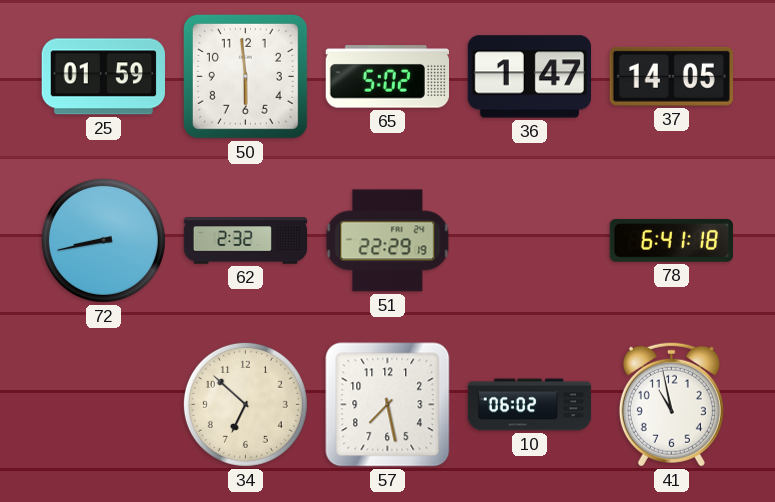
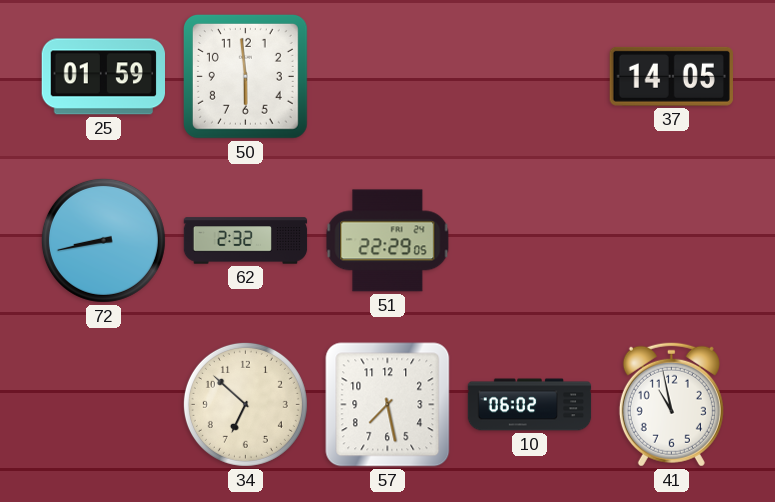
65: 5:02 -> none
36: 1:47 -> none
51: 22:29:19 -> 22:29:05
78: 6:41 -> none
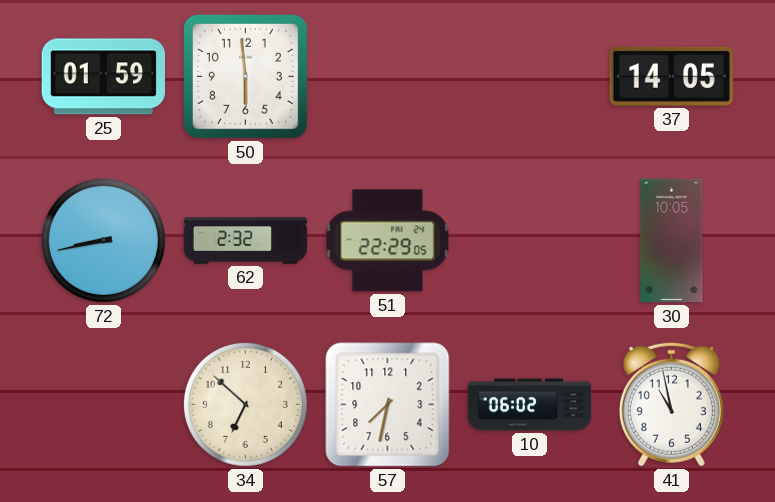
30: none -> 10:05
57: 7:28 -> 7:32
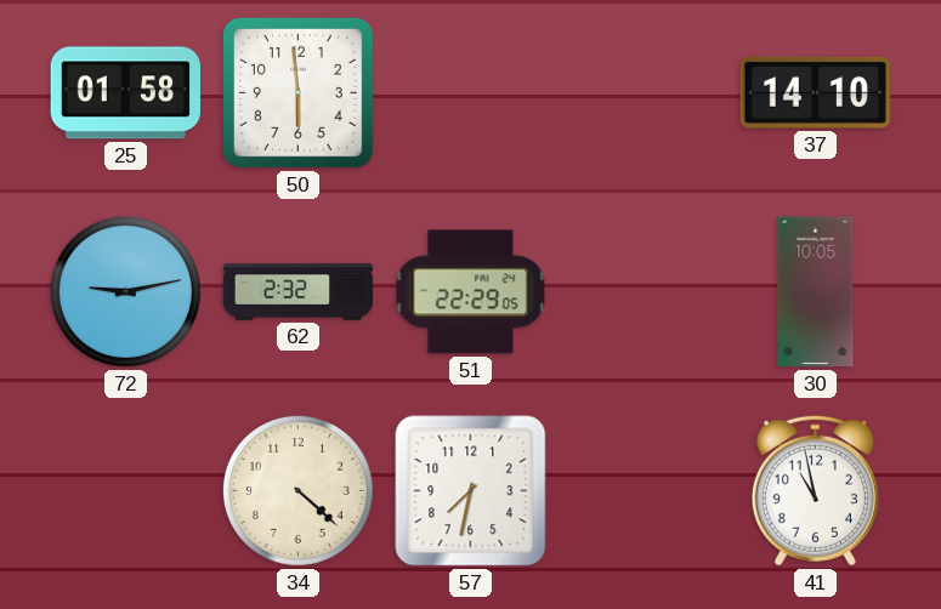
25: 01:59 -> 01:58
37: 14:05 -> 14:10
72: 8:43 -> 9:13
34: 6:52 -> 4:22
10: 06:02 -> none
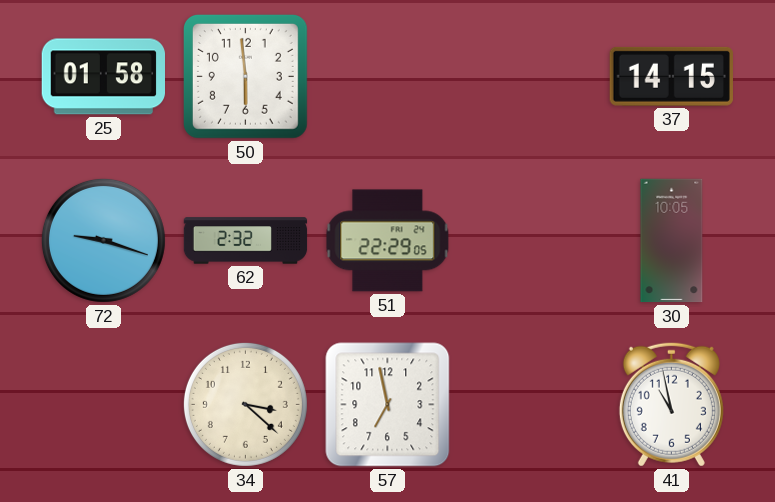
37: 14:10 -> 14:15
72: 9:13 -> 9:18
34: 4:22 -> 3:22
57: 7:32 -> 6:58
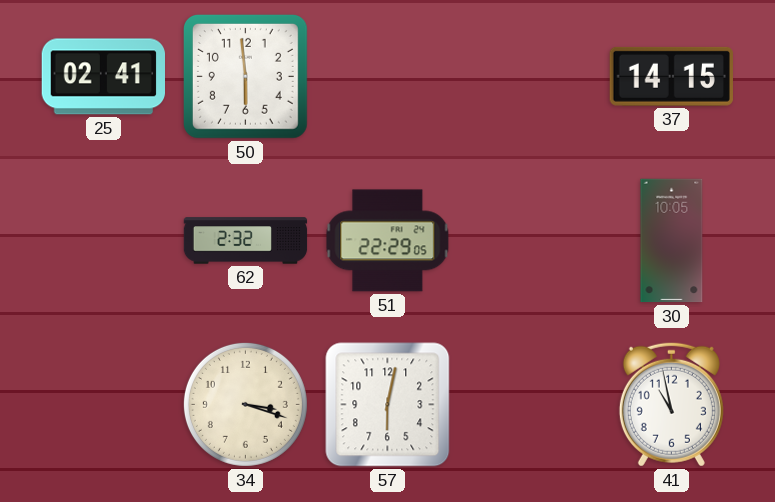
25: 01:58 -> 02:41
72: 9:18 -> none
34: 3:22 -> 3:18
57: 6:58 -> 6:02
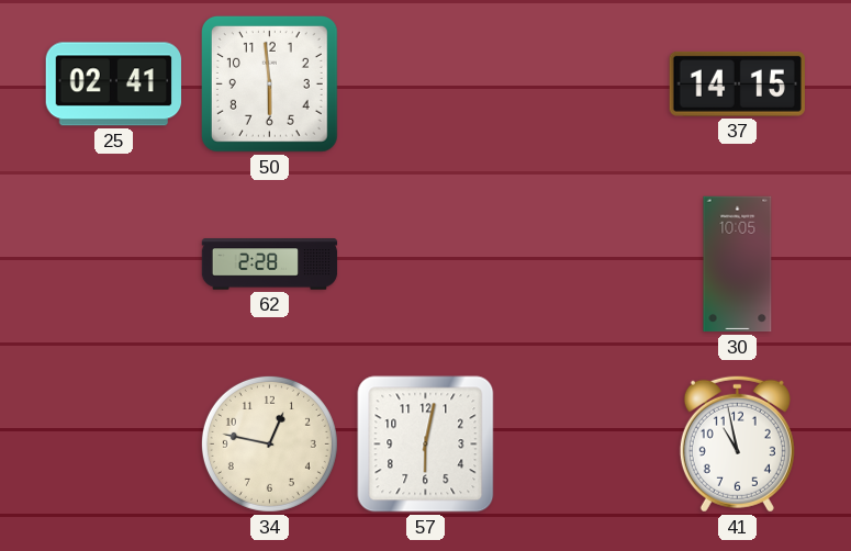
62: 2:32 -> 2:28
51: 22:29 -> none
34: 3:18 -> 12:47
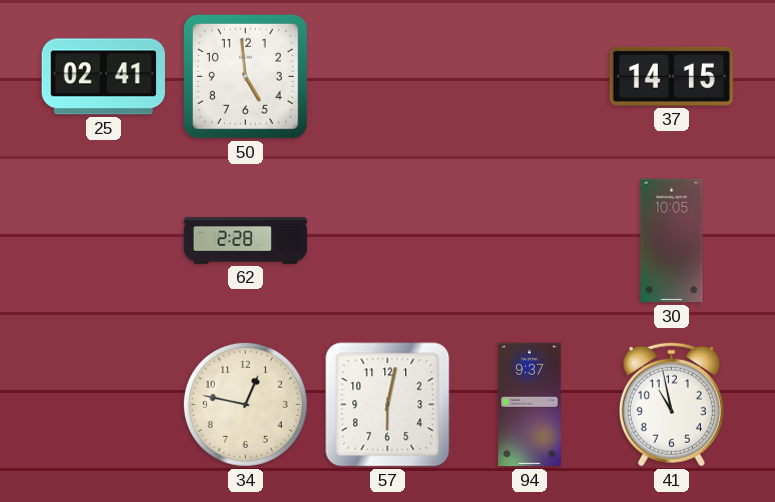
50: 5:59 -> 4:59
94: none -> 9:37
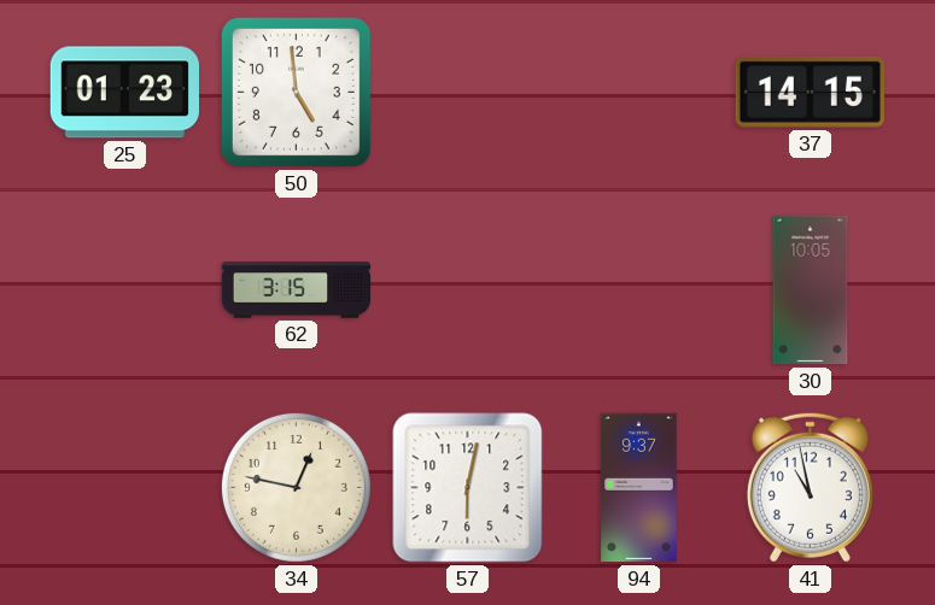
25: 02:41 -> 01:23
62: 2:28 -> 3:15
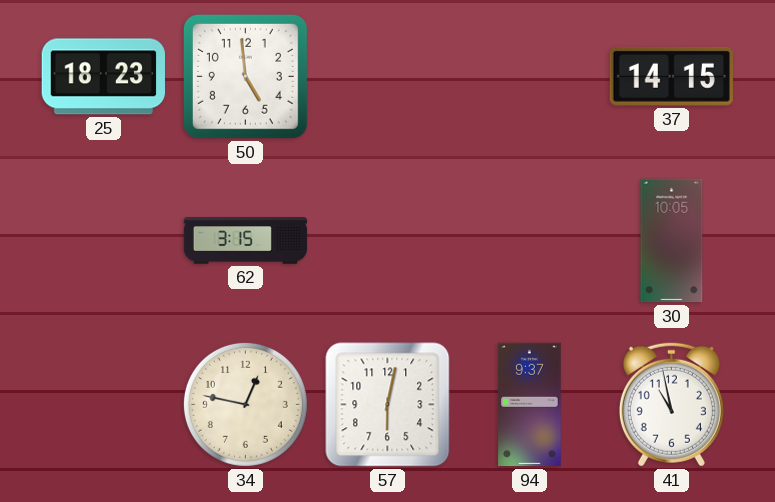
25: 01:23 -> 18:23
